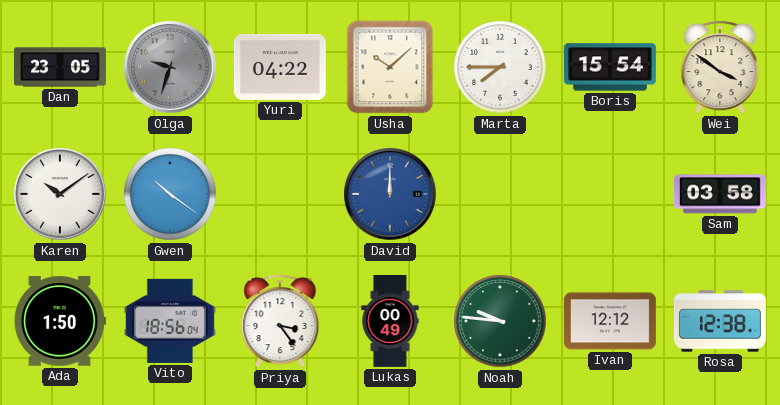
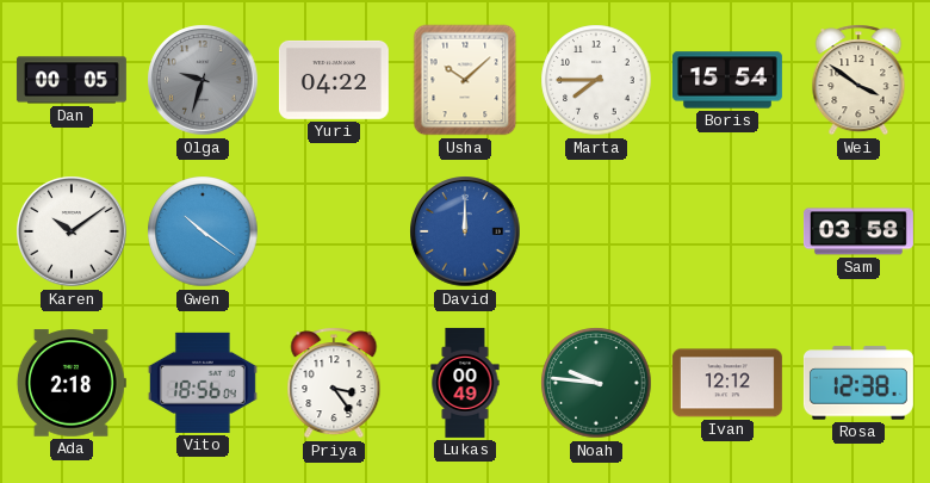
Dan: 23:05 -> 00:05
Ada: 1:50 -> 2:18
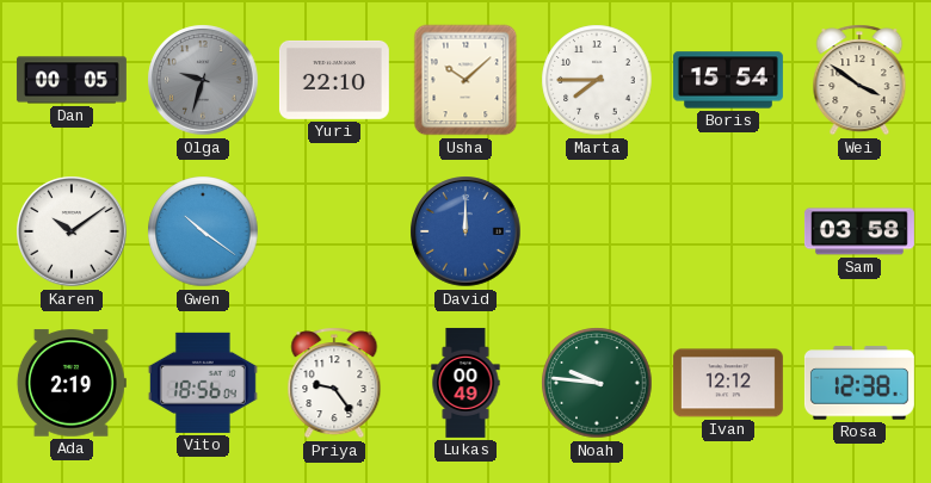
Yuri: 04:22 -> 22:10
Ada: 2:18 -> 2:19
Priya: 3:24 -> 9:24
